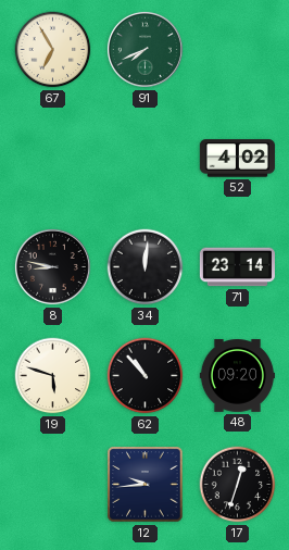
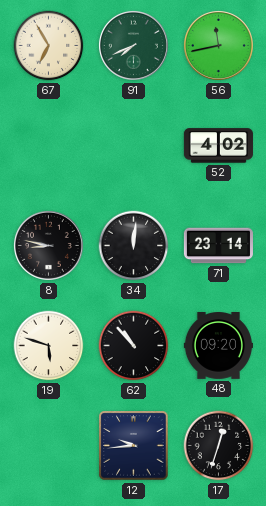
56: none -> 11:43
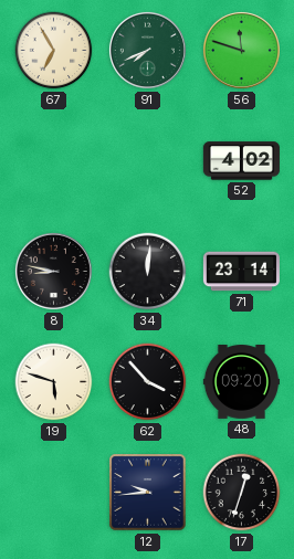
56: 11:43 -> 11:48
62: 10:53 -> 3:53
